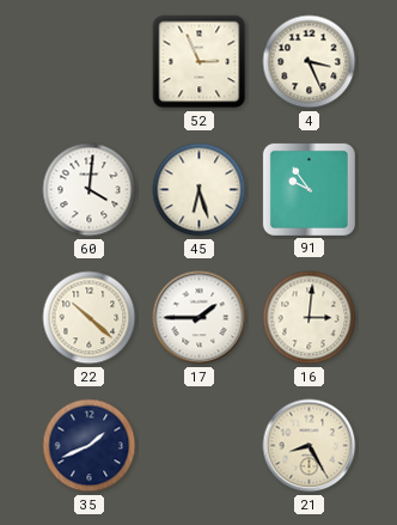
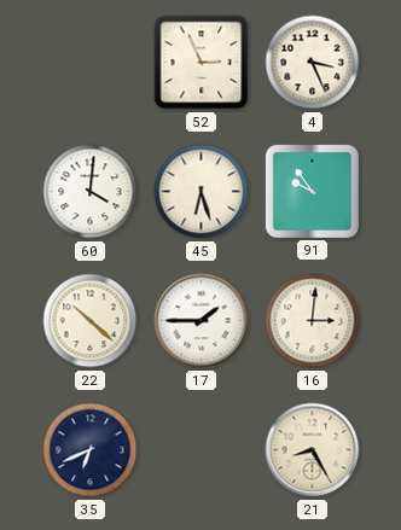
35: 1:41 -> 6:41
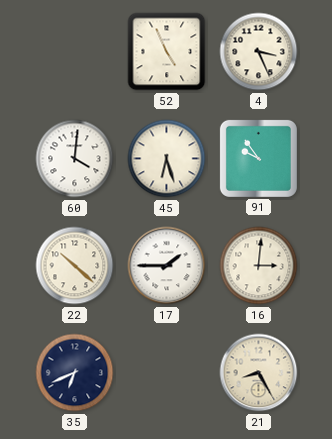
52: 2:56 -> 4:56
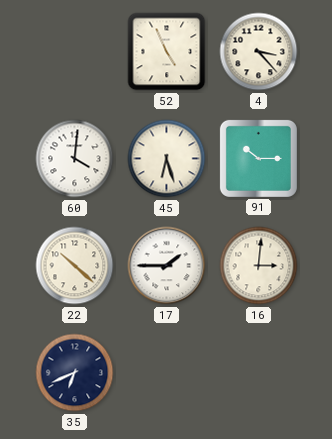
4: 3:26 -> 3:23
91: 9:54 -> 10:15
21: 8:25 -> none
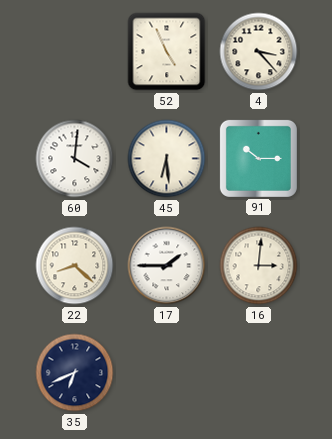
45: 6:27 -> 6:29
22: 10:22 -> 8:22
